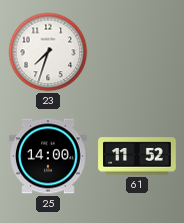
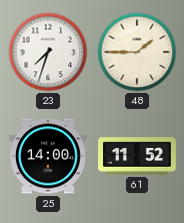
48: none -> 1:45
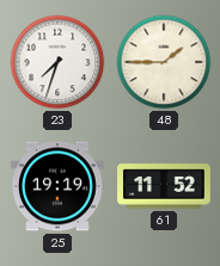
25: 14:00 -> 19:19
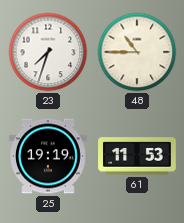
48: 1:45 -> 10:45
61: 11:52 -> 11:53
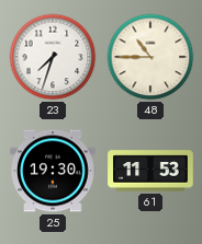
25: 19:19 -> 19:30
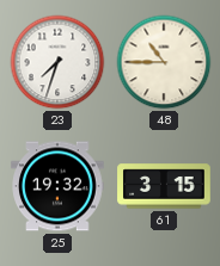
25: 19:30 -> 19:32
61: 11:53 -> 3:15
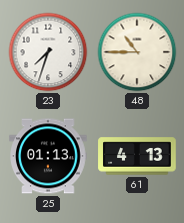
25: 19:32 -> 01:13
61: 3:15 -> 4:13
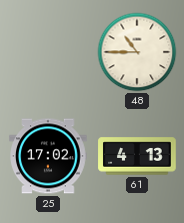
23: 7:33 -> none
25: 01:13 -> 17:02
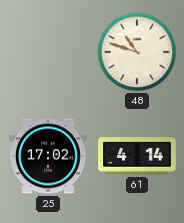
48: 10:45 -> 10:48
61: 4:13 -> 4:14
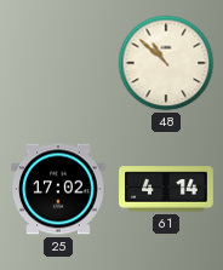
48: 10:48 -> 10:52
